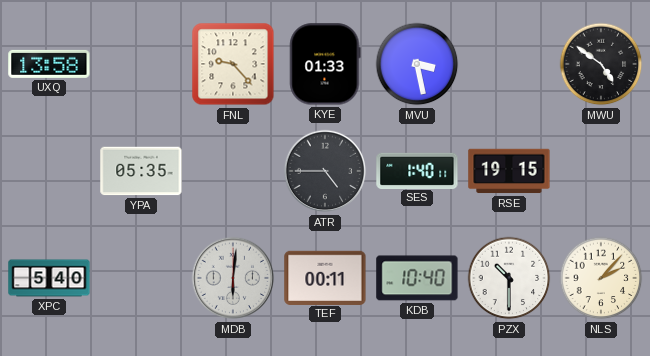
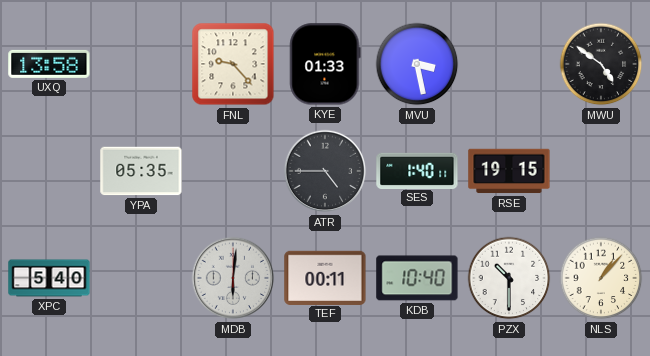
NLS: 2:07 -> 1:07
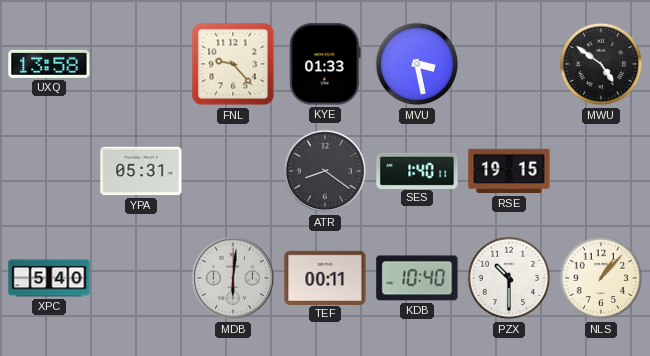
YPA: 05:35 -> 05:31
ATR: 4:45 -> 8:21
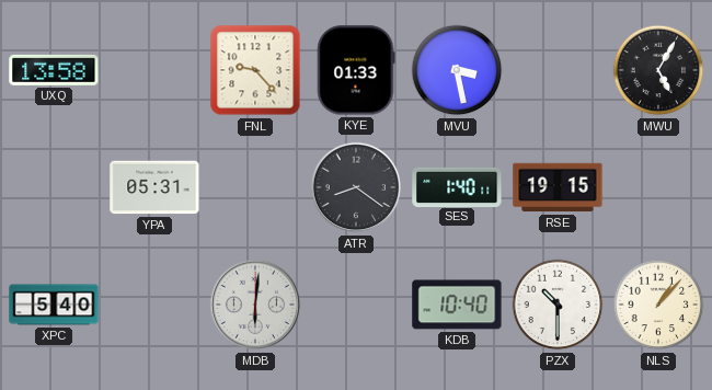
MWU: 4:51 -> 5:05
TEF: 00:11 -> none
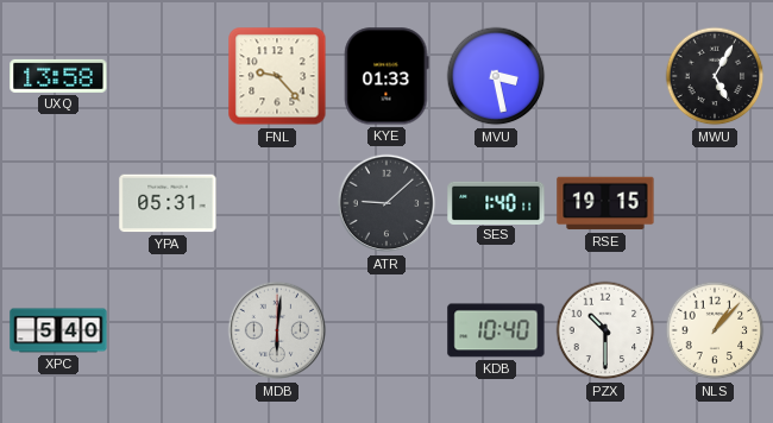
ATR: 8:21 -> 9:08
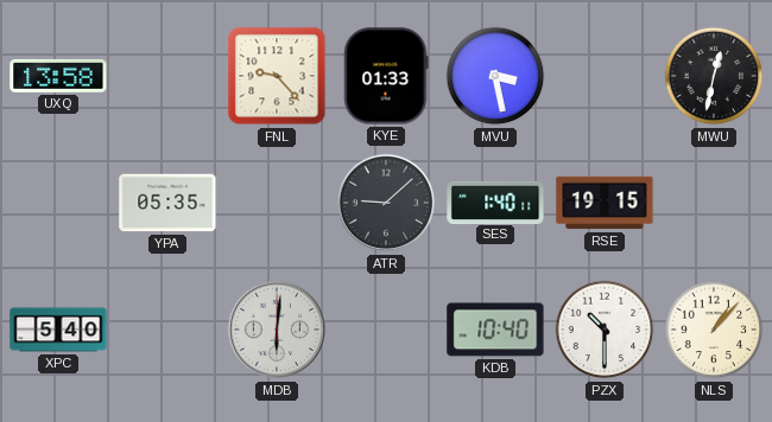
MWU: 5:05 -> 12:32
YPA: 05:31 -> 05:35
